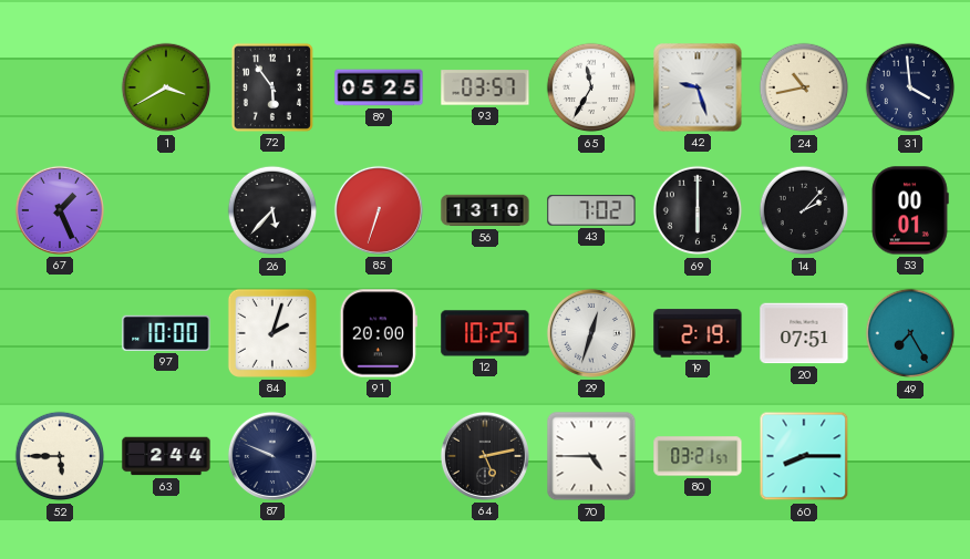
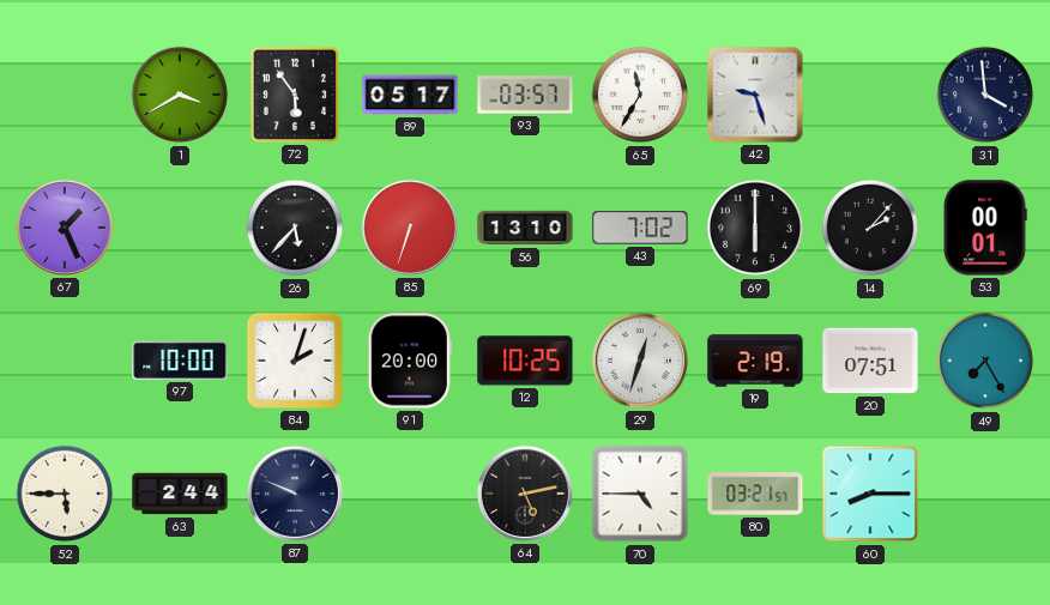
89: 05:25 -> 05:17
24: 10:43 -> none
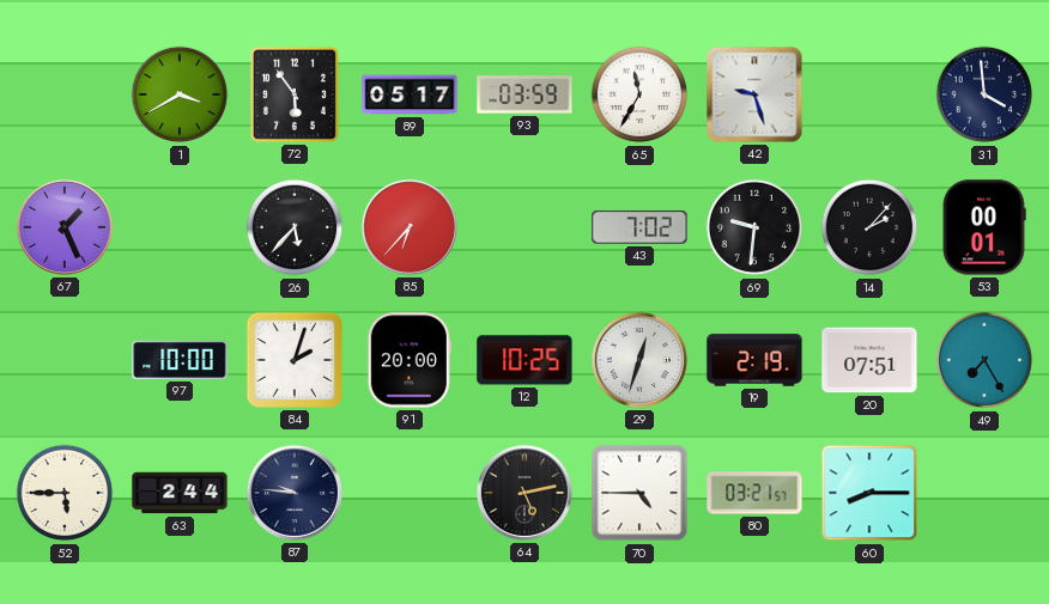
93: 03:57 -> 03:59
85: 6:33 -> 6:37
56: 13:10 -> none
69: 6:00 -> 9:31
87: 9:49 -> 9:46
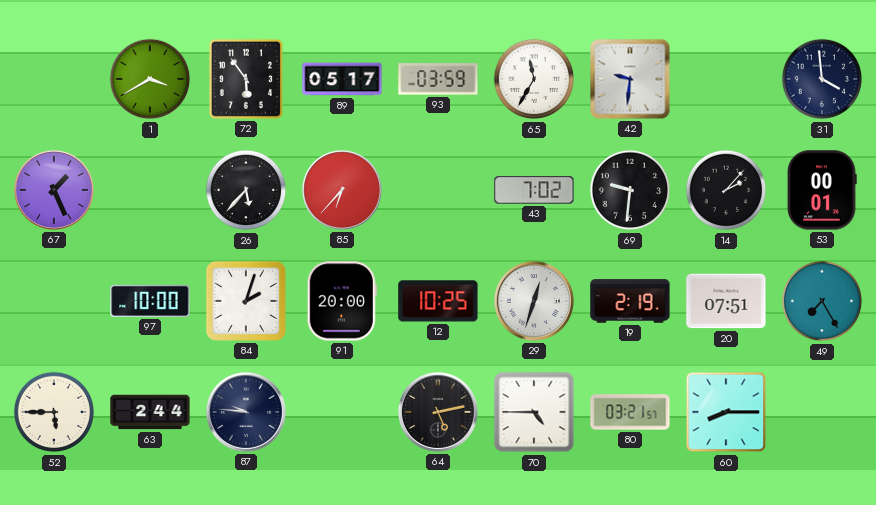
42: 9:27 -> 9:31
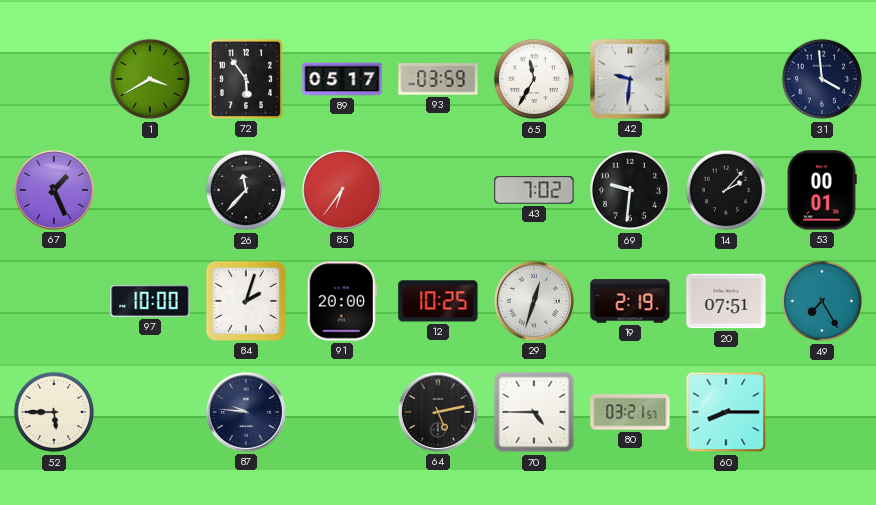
26: 5:37 -> 11:37
85: 6:37 -> 6:36
63: 2:44 -> none
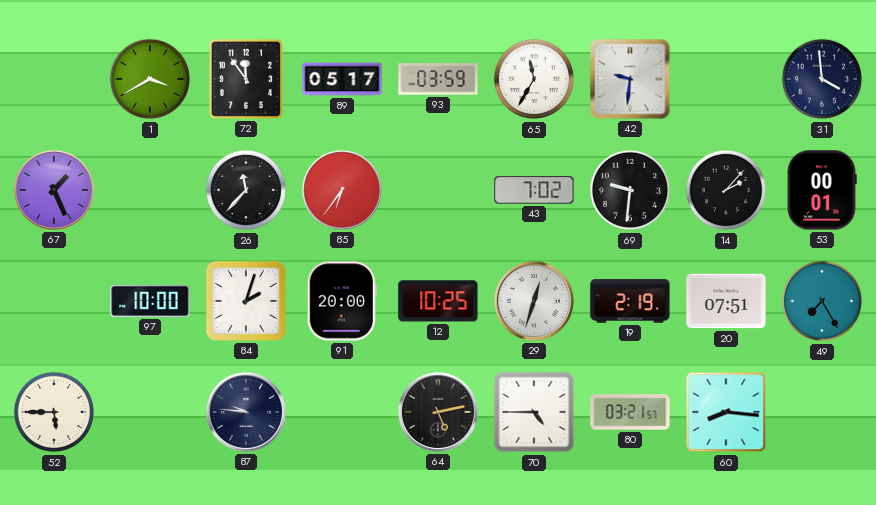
72: 5:54 -> 11:54
60: 8:15 -> 8:16
